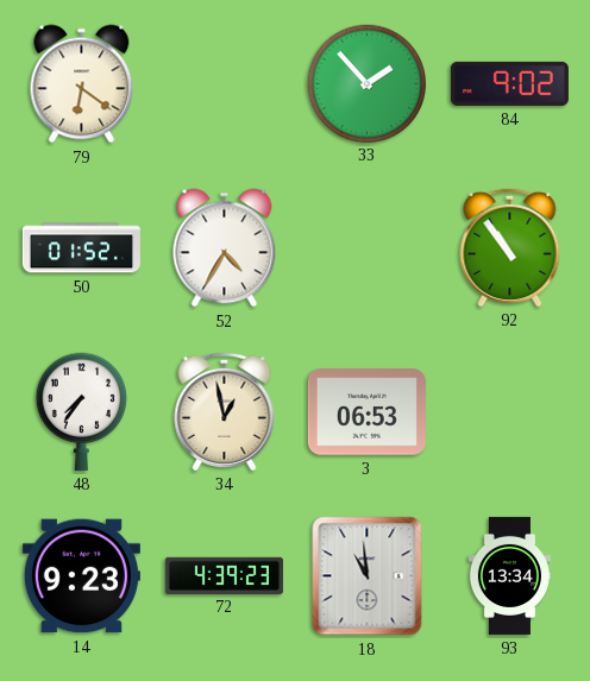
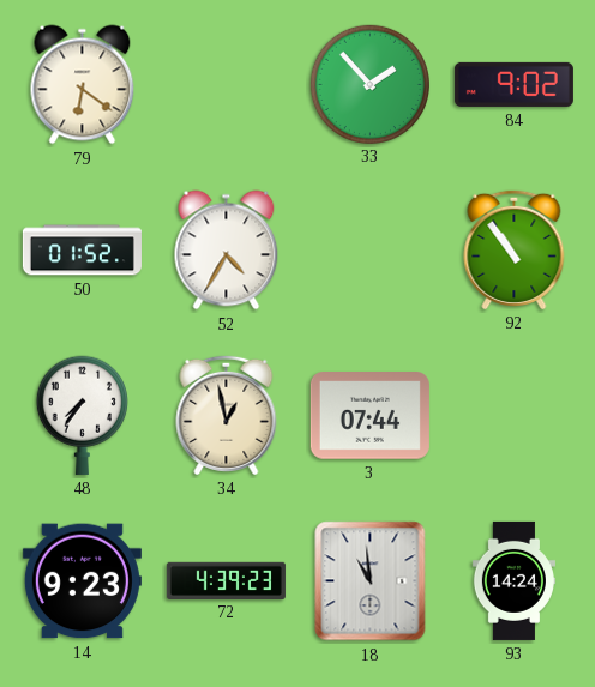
3: 06:53 -> 07:44
93: 13:34 -> 14:24
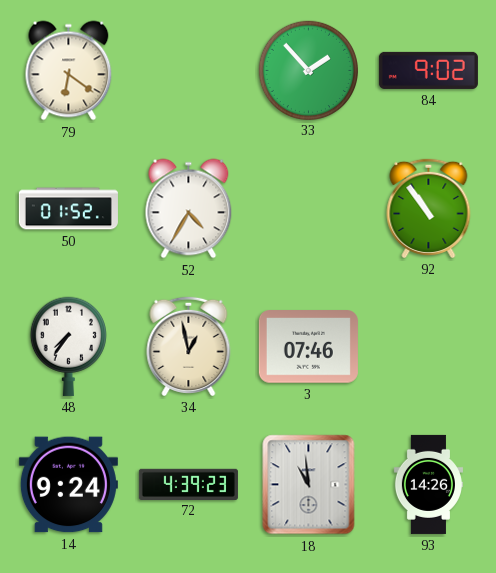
3: 07:44 -> 07:46
14: 9:23 -> 9:24
93: 14:24 -> 14:26
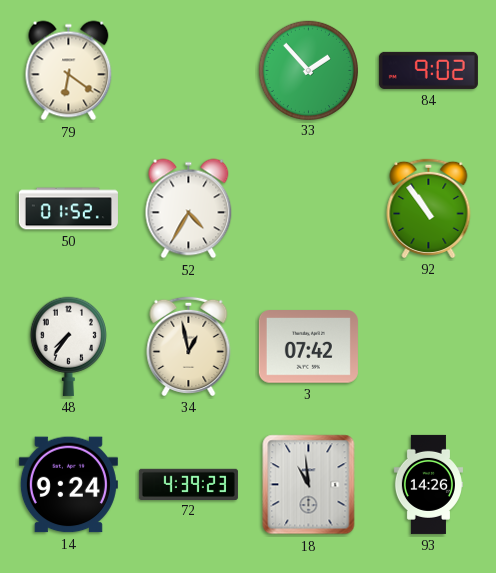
3: 07:46 -> 07:42
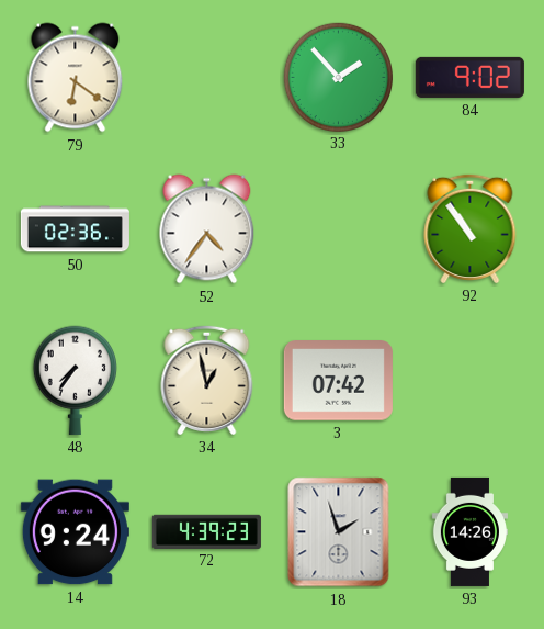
50: 01:52 -> 02:36
52: 4:35 -> 4:36
18: 10:59 -> 1:57
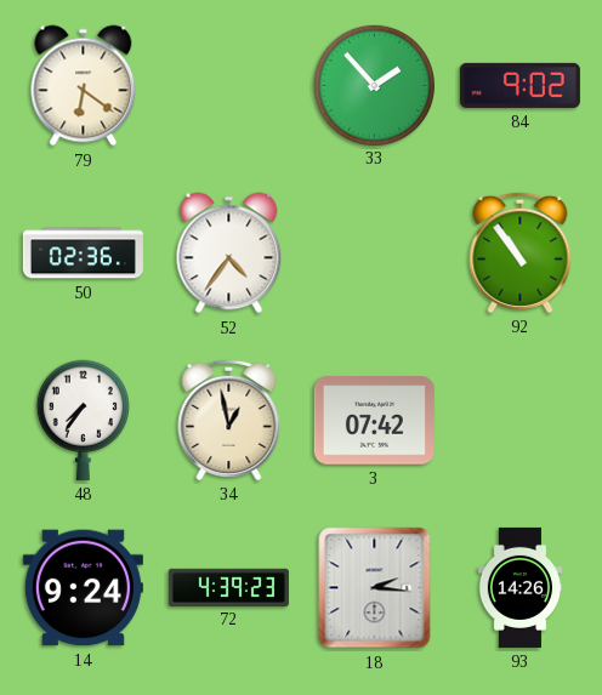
18: 1:57 -> 2:16
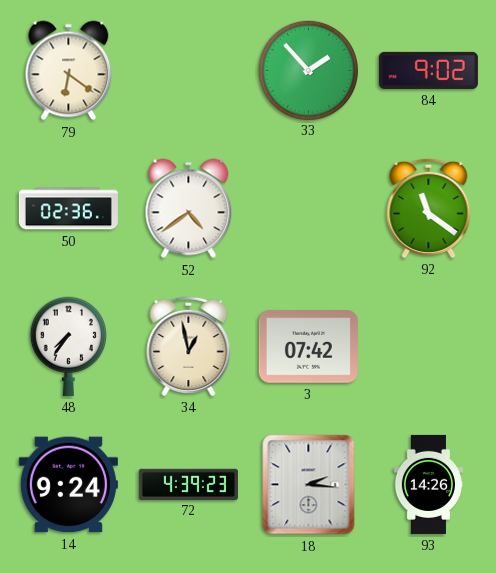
52: 4:36 -> 4:39
92: 10:54 -> 11:21
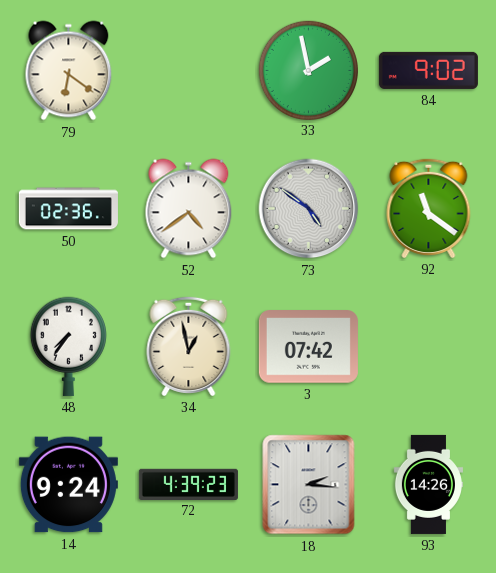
33: 1:53 -> 1:58
73: none -> 4:51
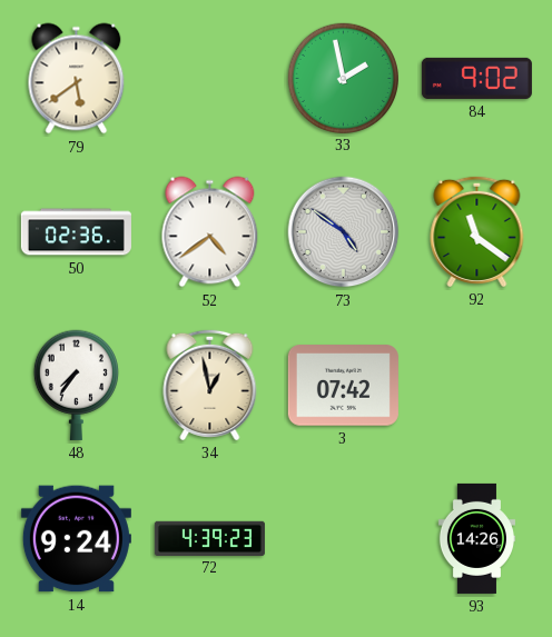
79: 6:21 -> 5:39
18: 2:16 -> none
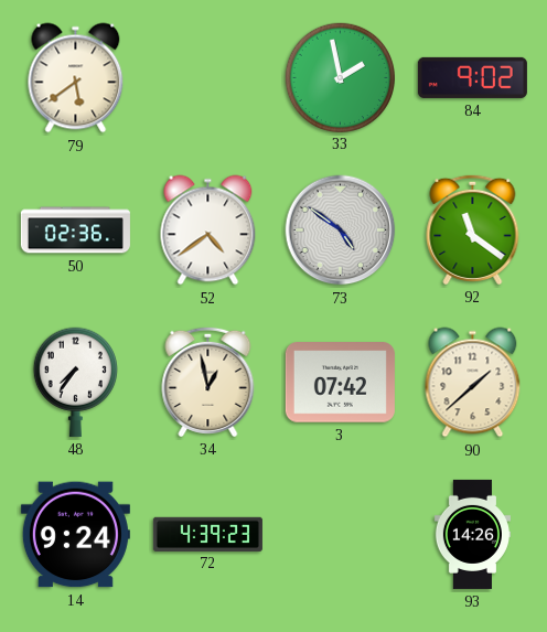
90: none -> 1:38
